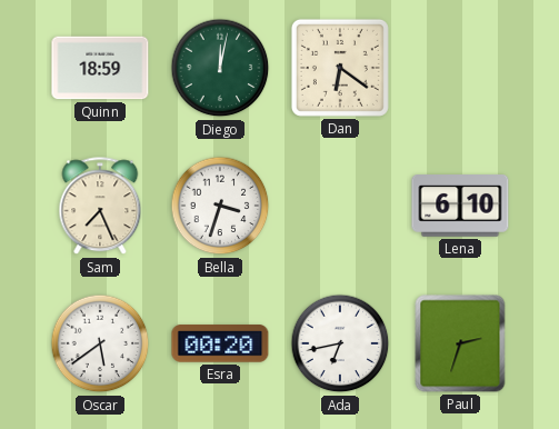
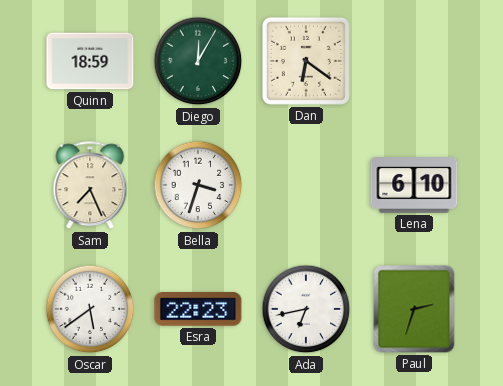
Diego: 12:02 -> 12:05
Esra: 00:20 -> 22:23
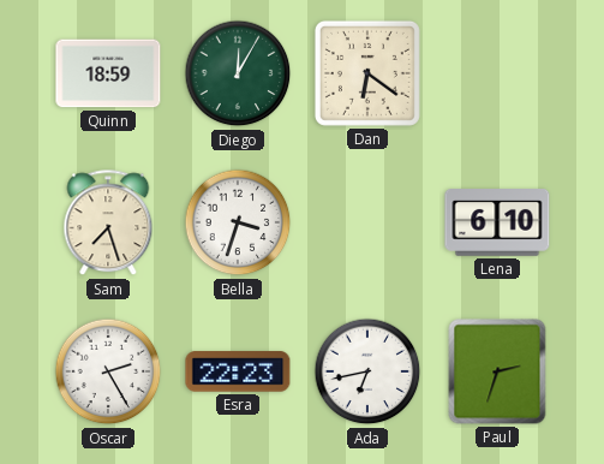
Sam: 7:26 -> 7:27
Oscar: 5:39 -> 2:25
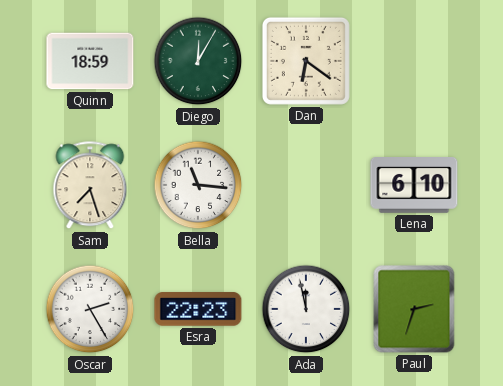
Bella: 3:33 -> 11:16
Ada: 6:43 -> 11:58
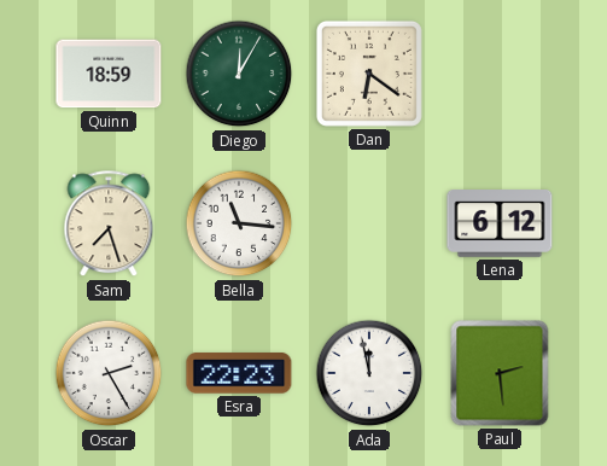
Lena: 6:10 -> 6:12
Paul: 2:33 -> 2:29
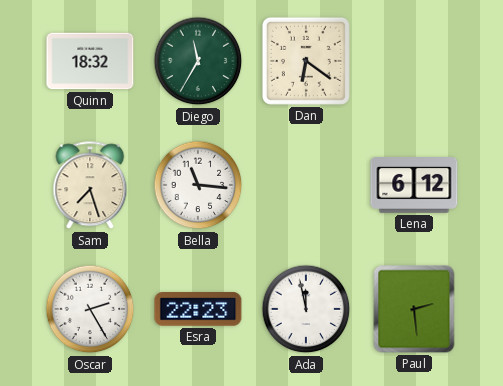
Quinn: 18:59 -> 18:32
Diego: 12:05 -> 11:35
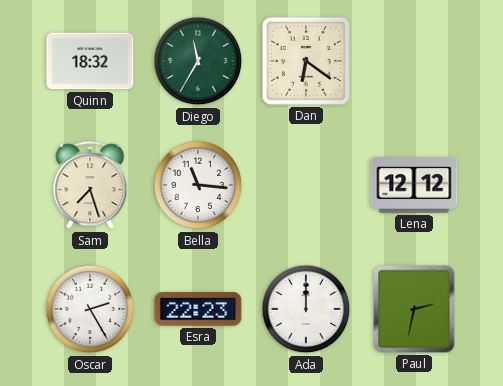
Lena: 6:12 -> 12:12
Ada: 11:58 -> 12:00
Paul: 2:29 -> 2:32
